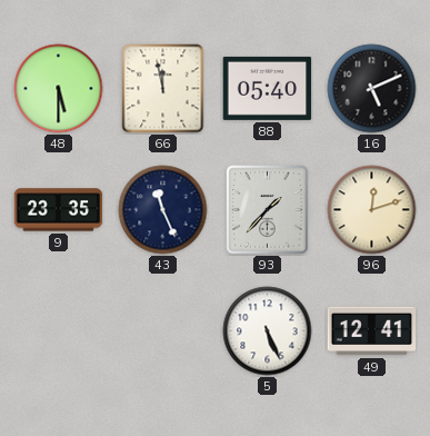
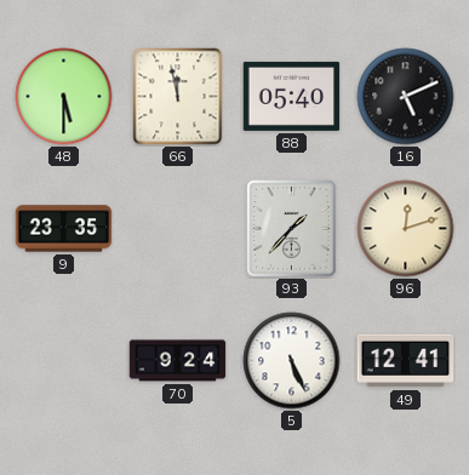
43: 11:26 -> none
70: none -> 9:24
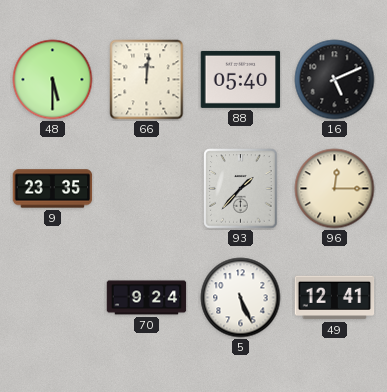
66: 11:58 -> 12:01
96: 12:12 -> 12:15
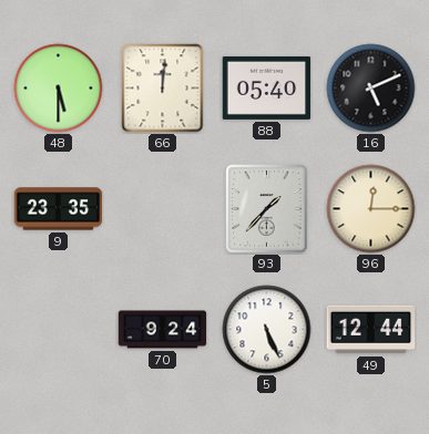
49: 12:41 -> 12:44
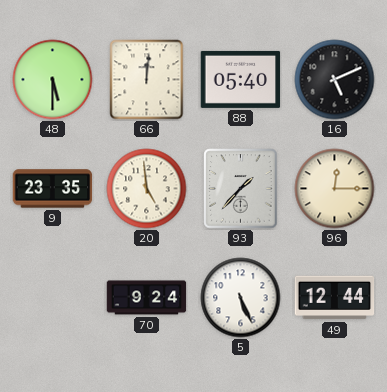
20: none -> 4:59
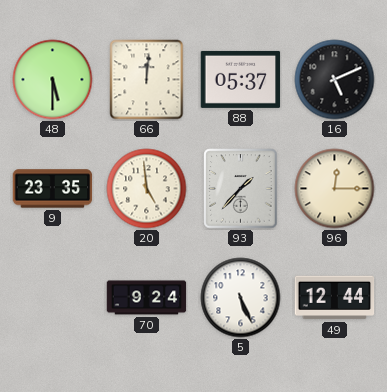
88: 05:40 -> 05:37
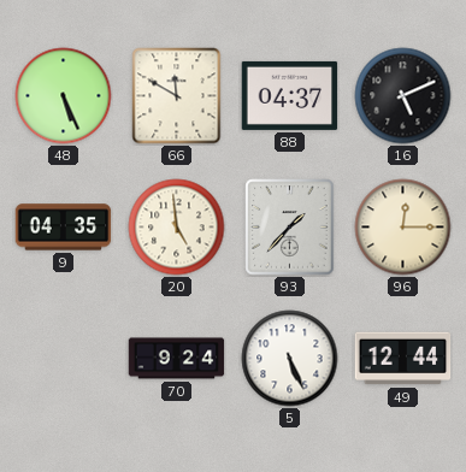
48: 5:30 -> 5:26
66: 12:01 -> 11:50
88: 05:37 -> 04:37
9: 23:35 -> 04:35
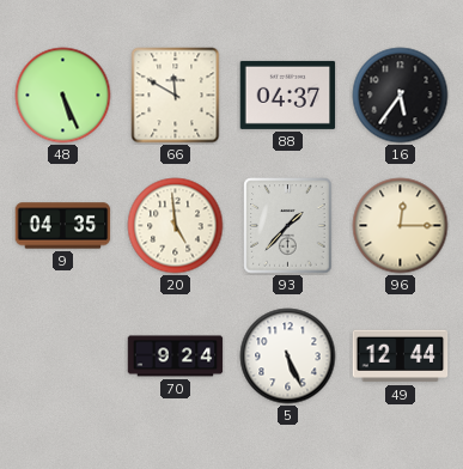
16: 5:11 -> 5:36
